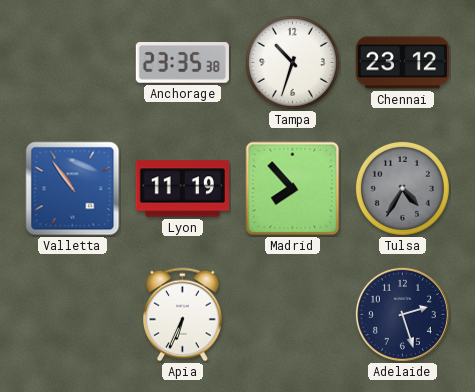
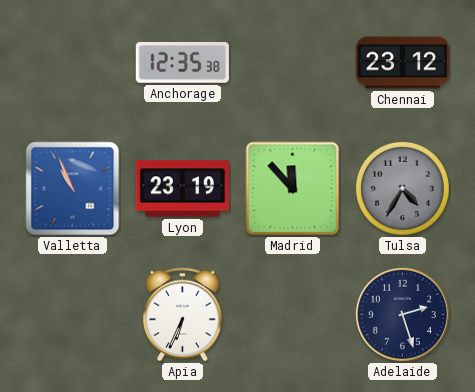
Anchorage: 23:35 -> 12:35
Tampa: 10:33 -> none
Valletta: 10:54 -> 10:56
Lyon: 11:19 -> 23:19
Madrid: 7:53 -> 11:53
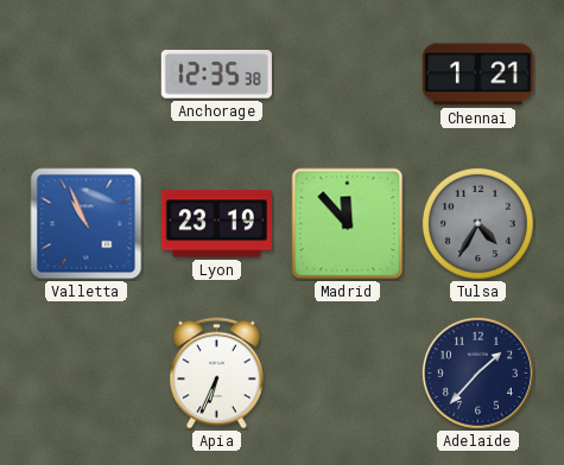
Chennai: 23:12 -> 1:21
Adelaide: 2:27 -> 1:37
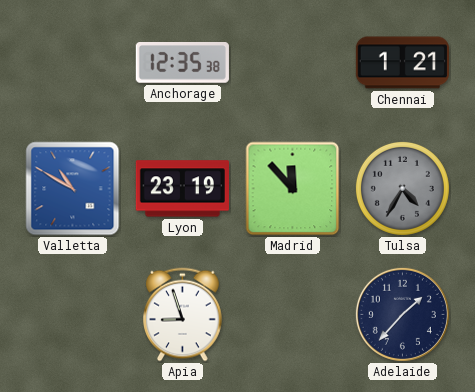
Valletta: 10:56 -> 10:50
Apia: 6:34 -> 8:57
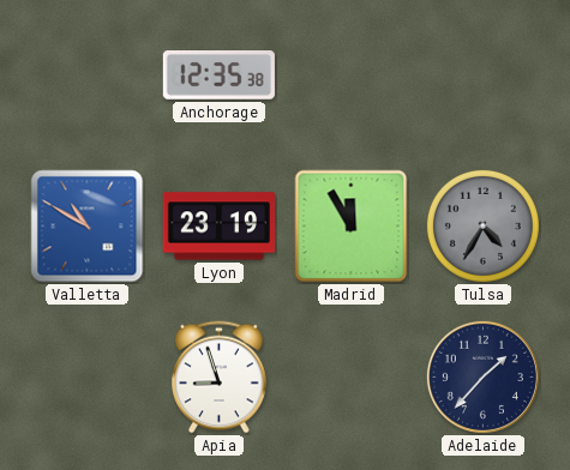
Chennai: 1:21 -> none
Madrid: 11:53 -> 11:55
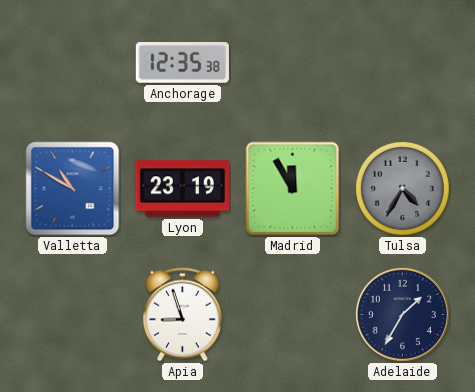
Adelaide: 1:37 -> 1:35
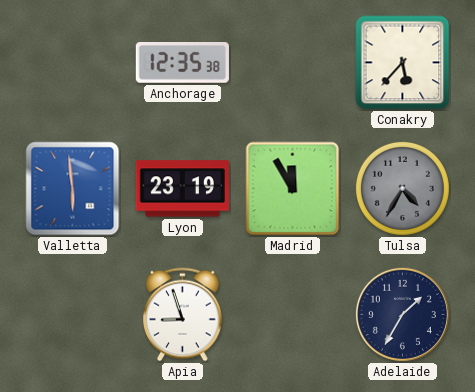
Conakry: none -> 5:37
Valletta: 10:50 -> 5:59
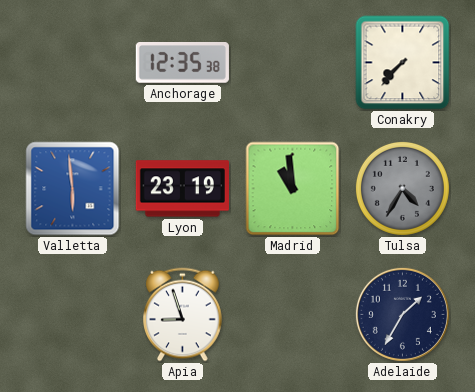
Conakry: 5:37 -> 7:37
Madrid: 11:55 -> 10:59
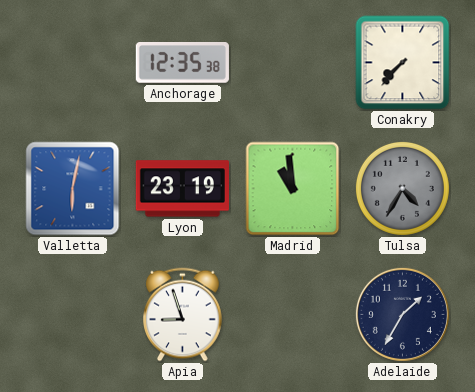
Valletta: 5:59 -> 6:02
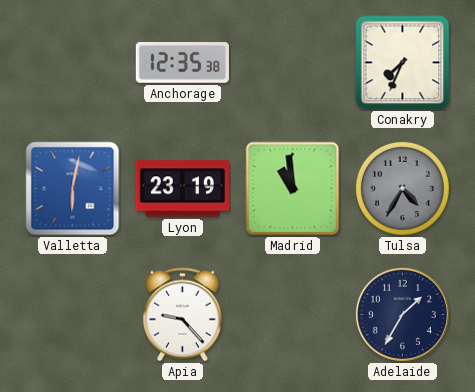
Conakry: 7:37 -> 7:34
Apia: 8:57 -> 9:23
